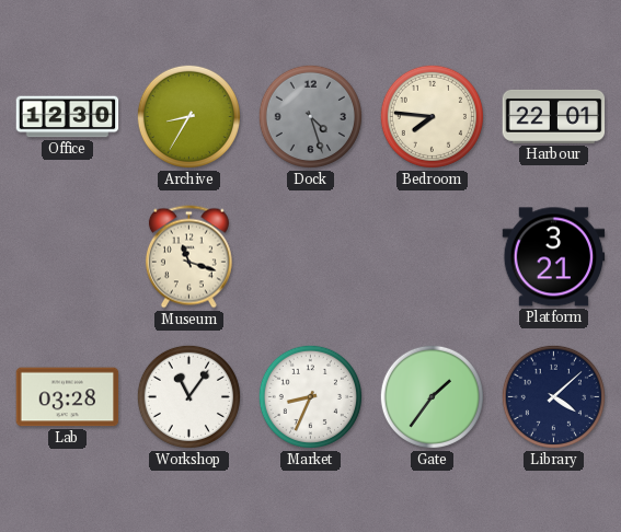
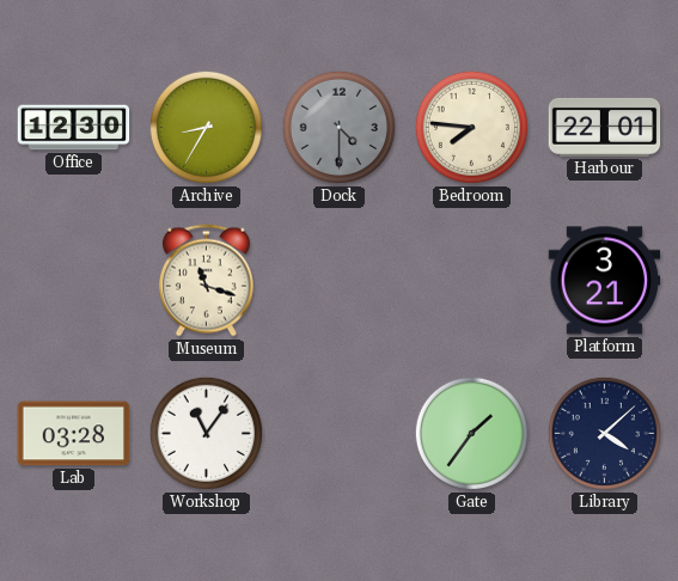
Dock: 4:27 -> 4:30
Market: 8:34 -> none
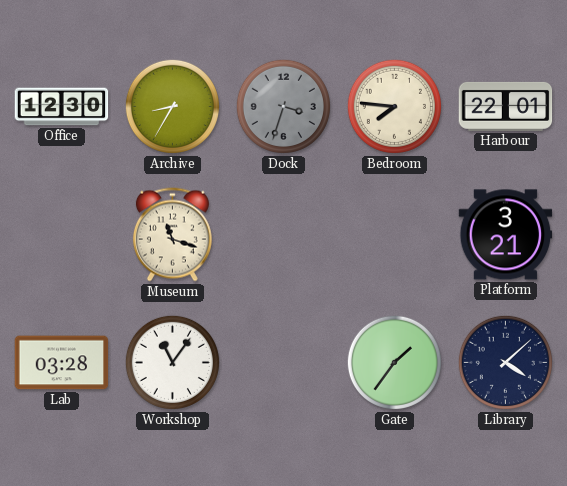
Dock: 4:30 -> 3:33
